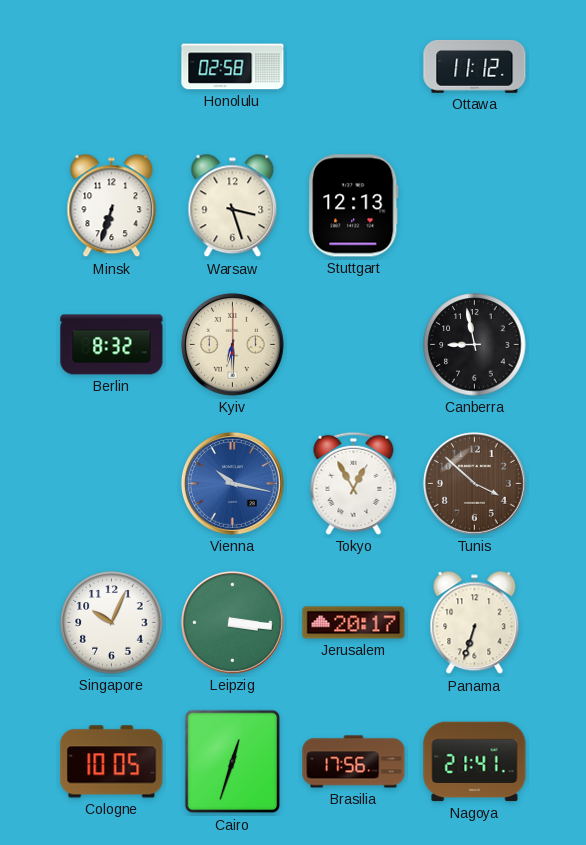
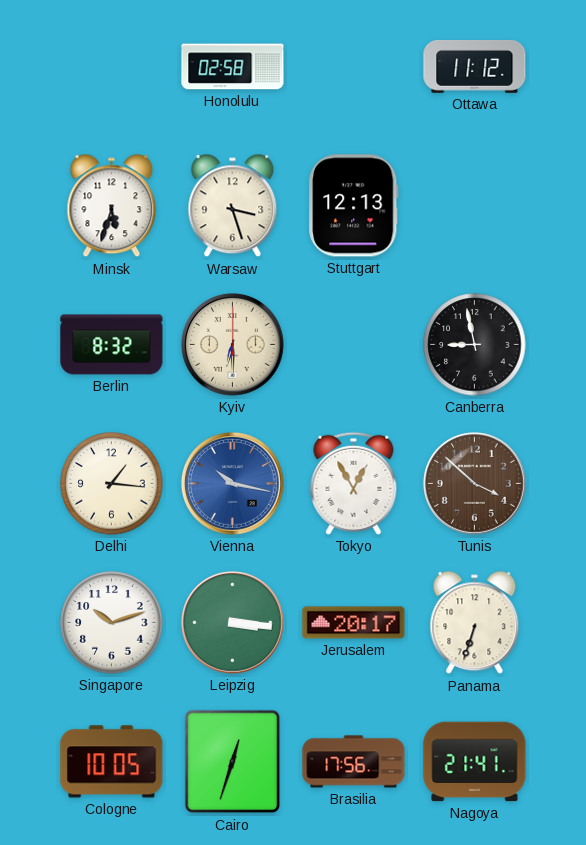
Minsk: 6:33 -> 5:33
Delhi: none -> 1:16
Singapore: 10:04 -> 10:12
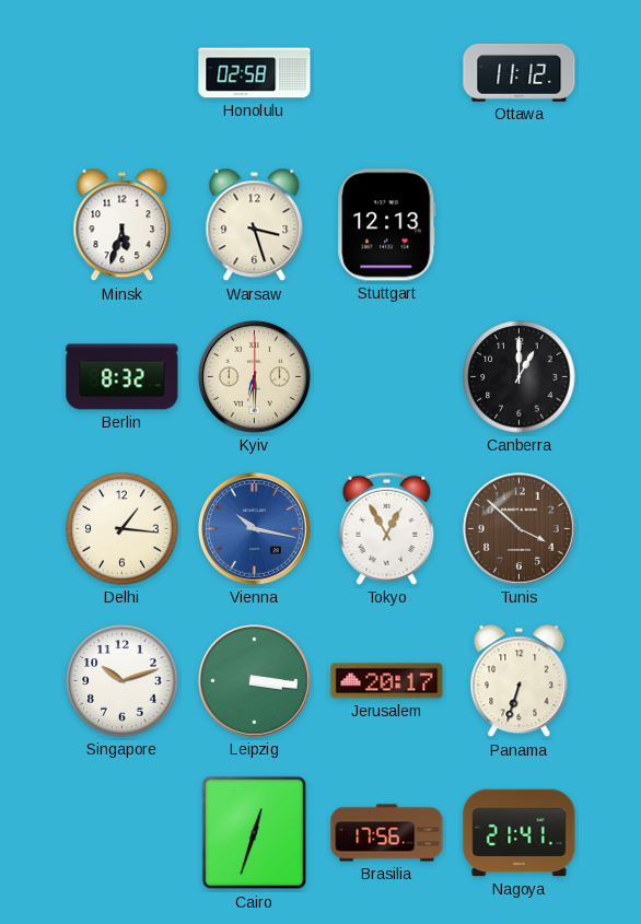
Canberra: 8:58 -> 1:00
Cologne: 10:05 -> none
